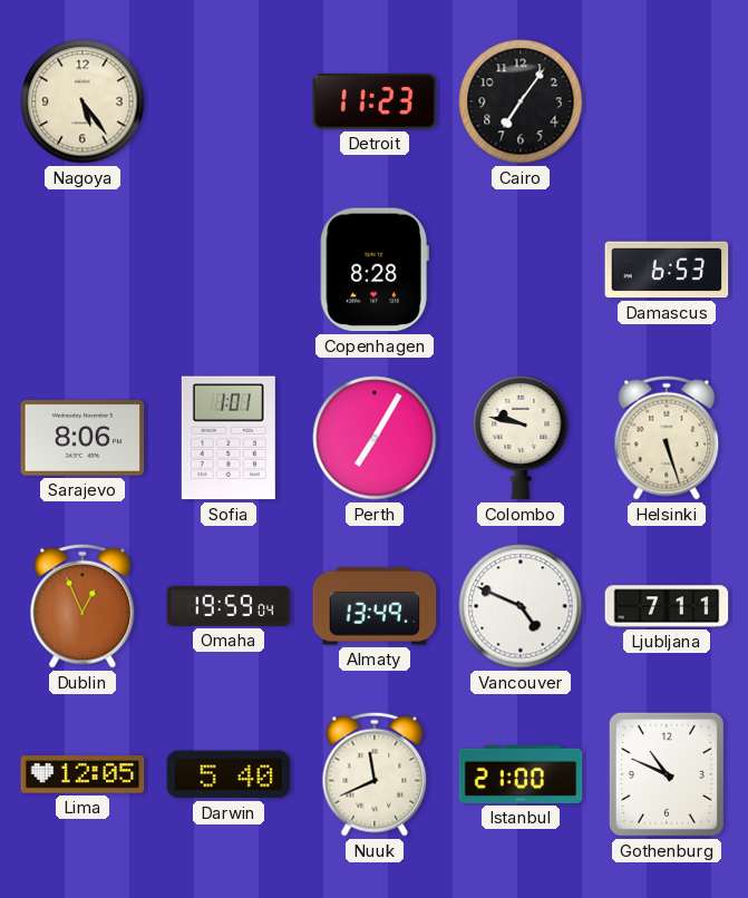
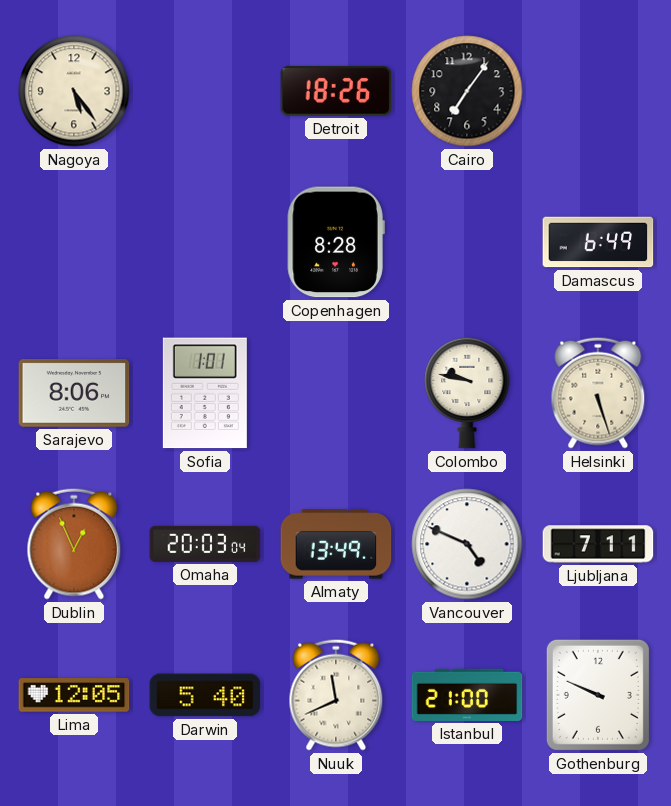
Detroit: 11:23 -> 18:26
Damascus: 6:53 -> 6:49
Perth: 7:05 -> none
Omaha: 19:59 -> 20:03
Gothenburg: 10:49 -> 9:49
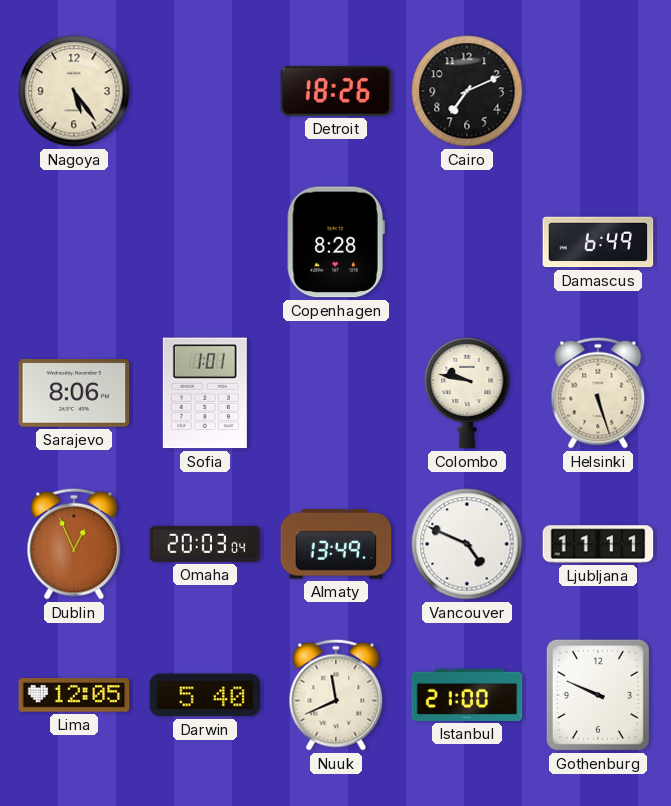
Cairo: 7:06 -> 7:11
Ljubljana: 7:11 -> 11:11
